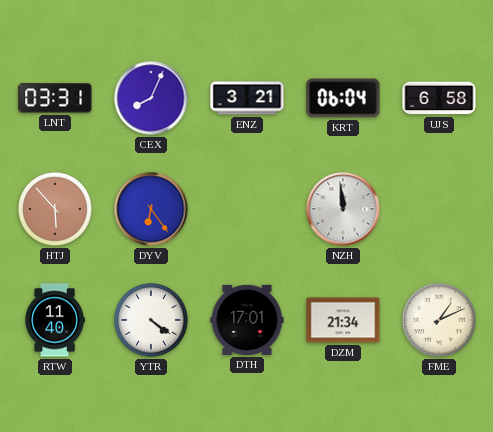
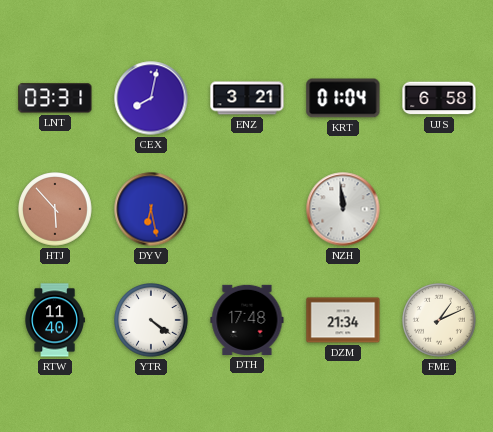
CEX: 8:04 -> 8:02
KRT: 06:04 -> 01:04
DYV: 6:24 -> 6:28
DTH: 17:01 -> 17:48
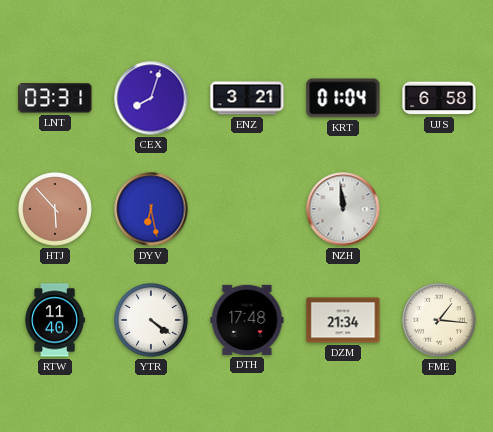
CEX: 8:02 -> 8:03
FME: 1:11 -> 1:16
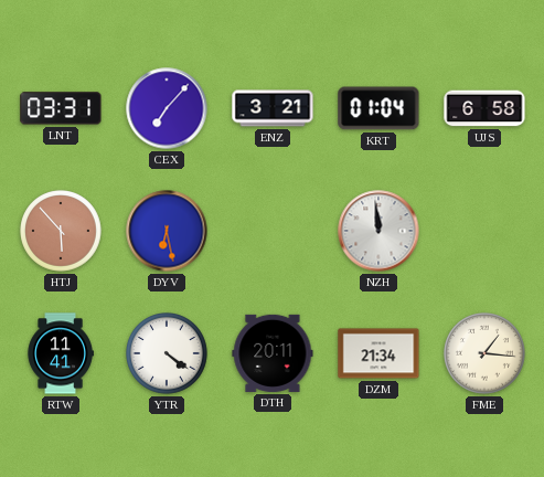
CEX: 8:03 -> 7:07
RTW: 11:40 -> 11:41
DTH: 17:48 -> 20:11
